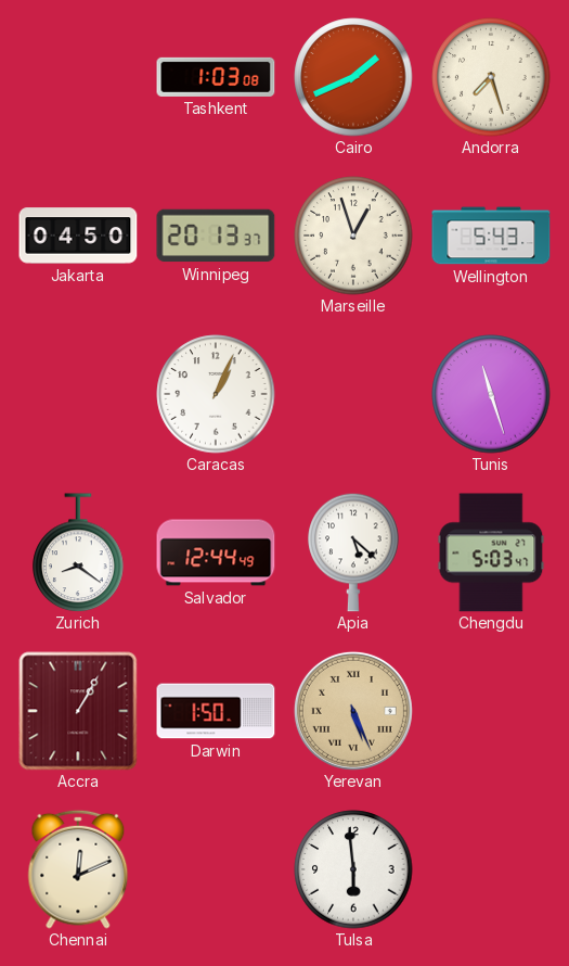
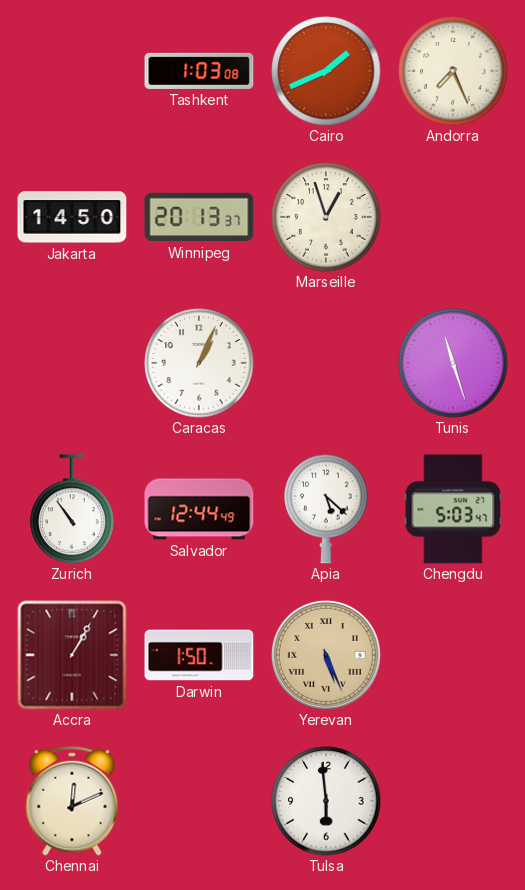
Andorra: 7:27 -> 7:26
Jakarta: 04:50 -> 14:50
Wellington: 5:43 -> none
Zurich: 8:21 -> 10:54
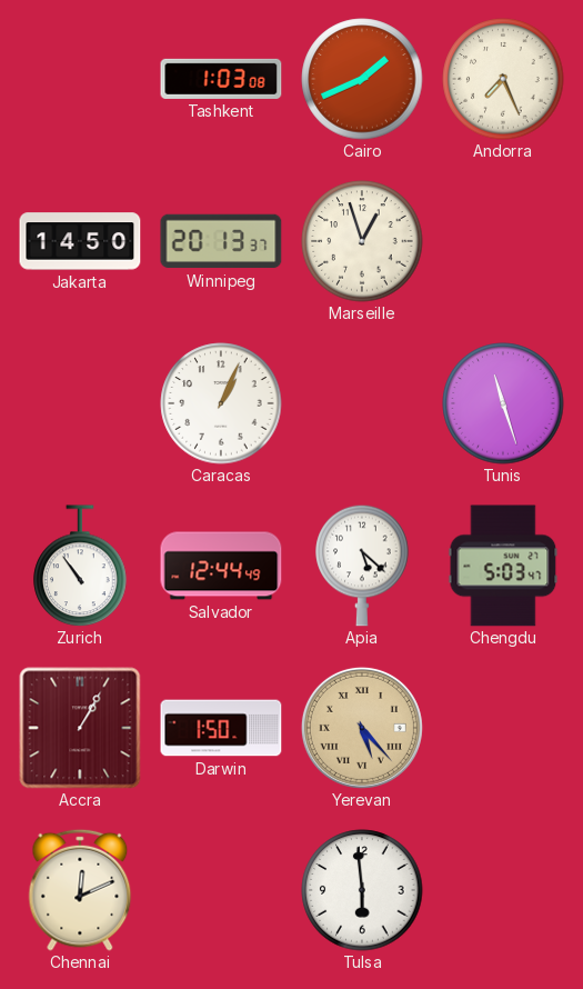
Yerevan: 5:26 -> 5:23
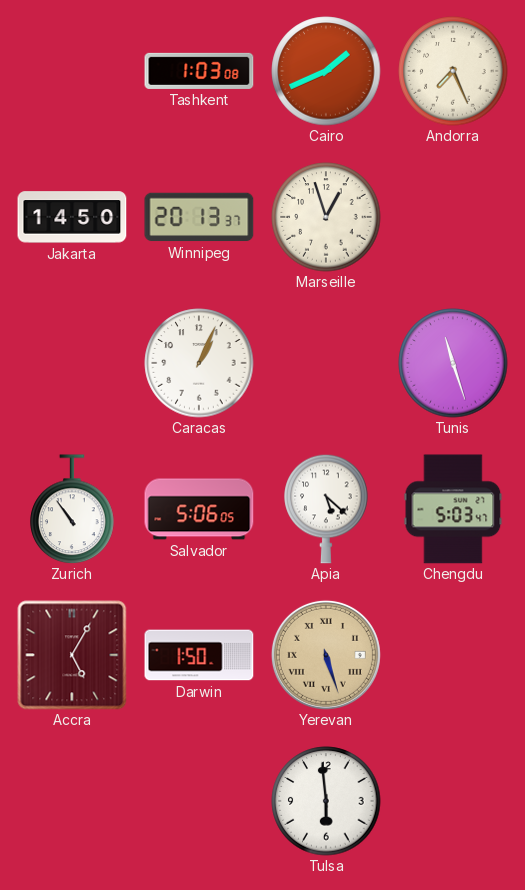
Salvador: 12:44 -> 5:06
Accra: 1:05 -> 5:05
Yerevan: 5:23 -> 5:27
Chennai: 12:11 -> none
